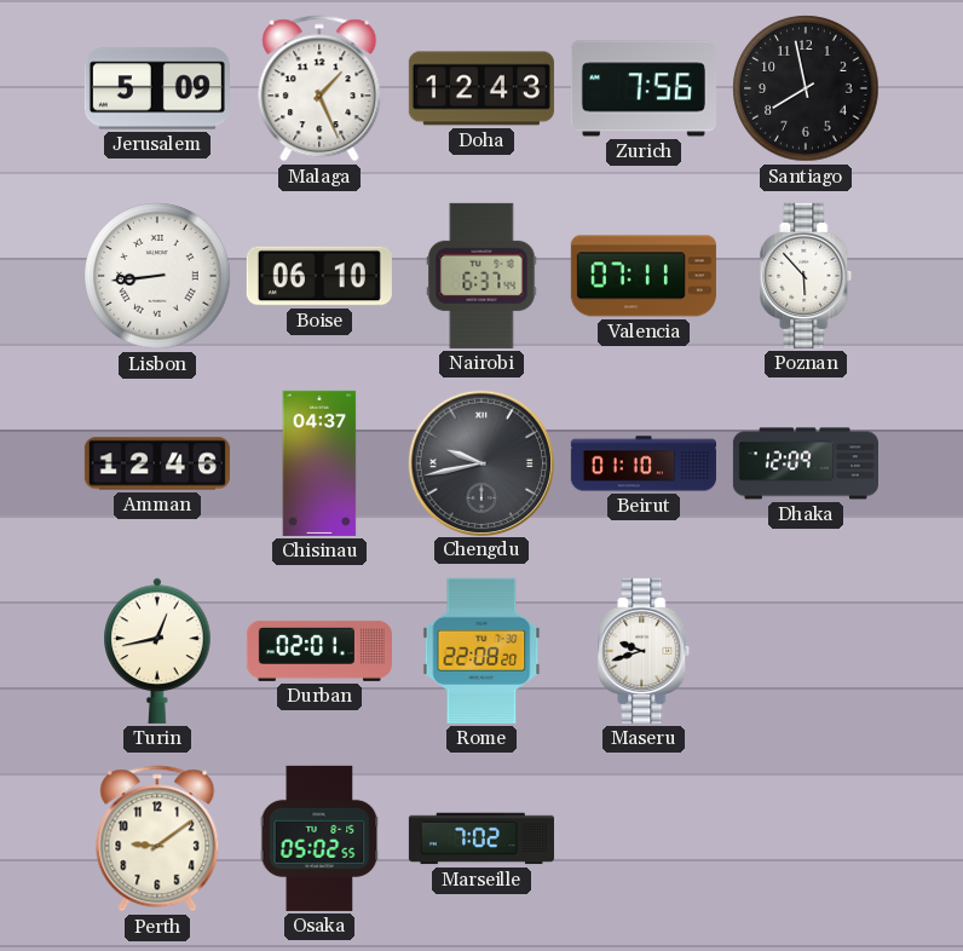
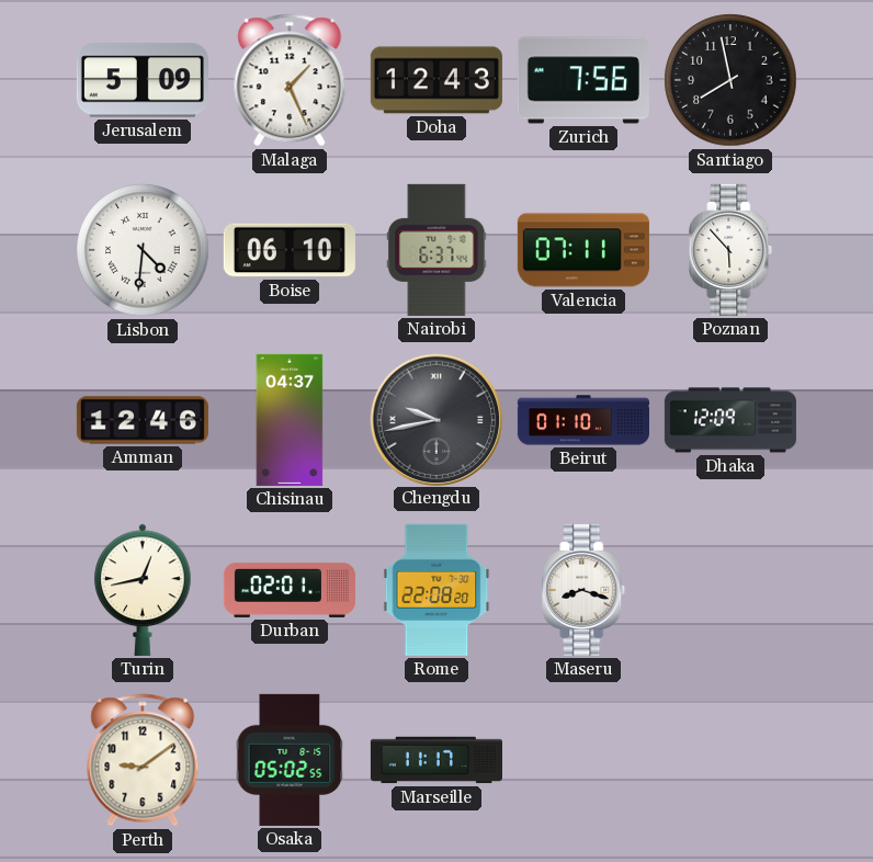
Lisbon: 8:44 -> 4:31
Maseru: 9:42 -> 8:18
Marseille: 7:02 -> 11:17
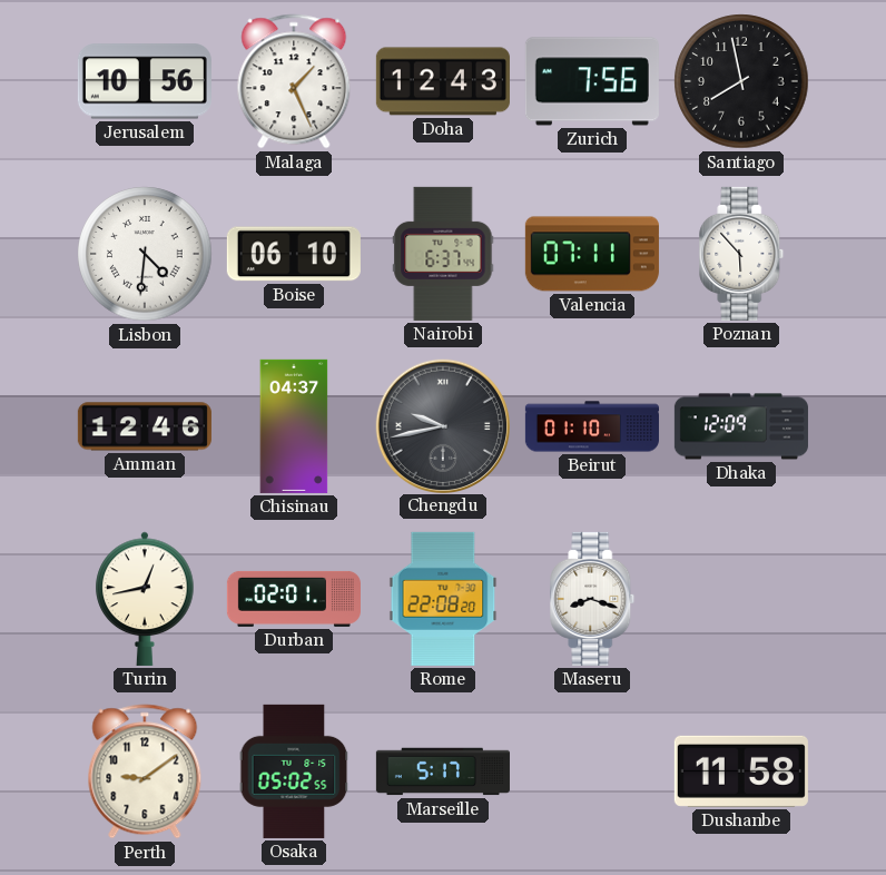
Jerusalem: 5:09 -> 10:56
Marseille: 11:17 -> 5:17
Dushanbe: none -> 11:58
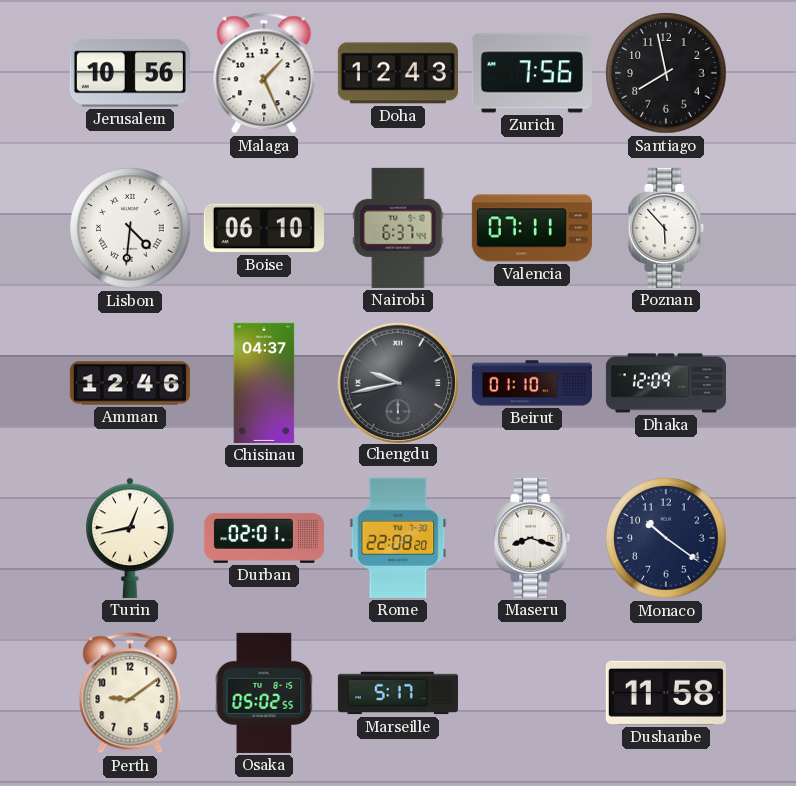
Monaco: none -> 10:21
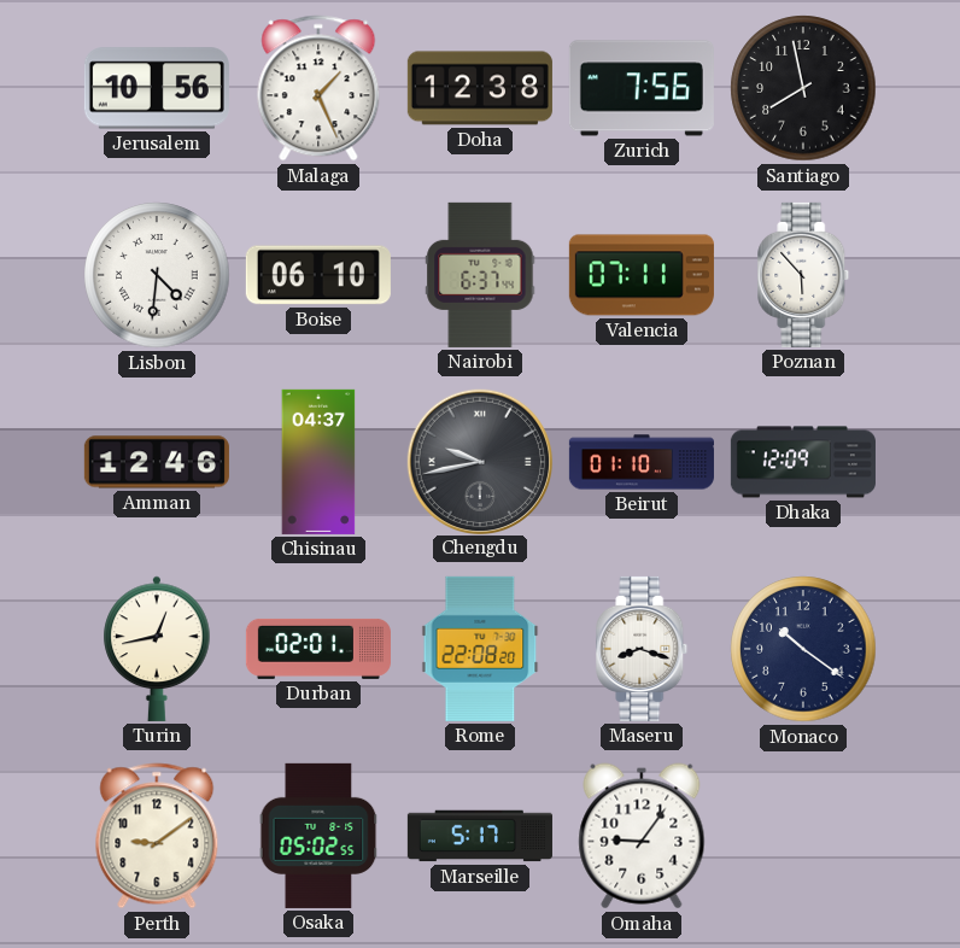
Doha: 12:43 -> 12:38
Omaha: none -> 9:06
Dushanbe: 11:58 -> none
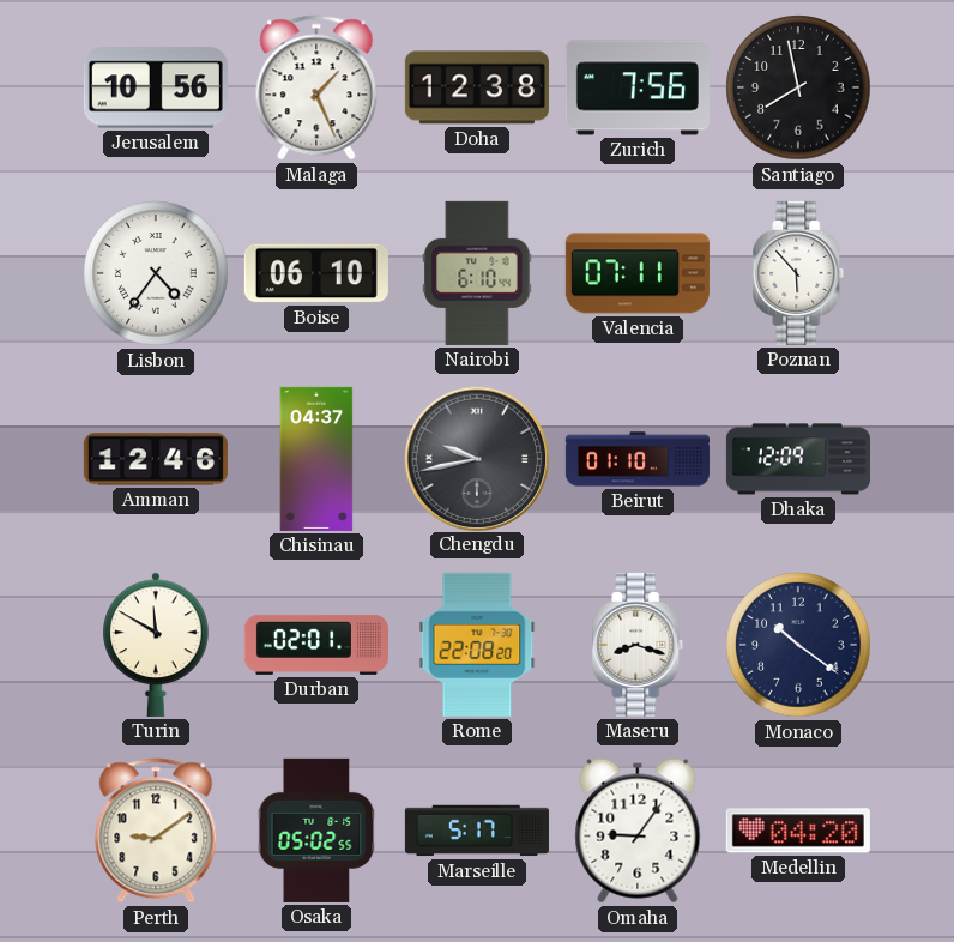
Lisbon: 4:31 -> 4:36
Nairobi: 6:37 -> 6:10
Turin: 12:43 -> 11:50
Medellin: none -> 04:20
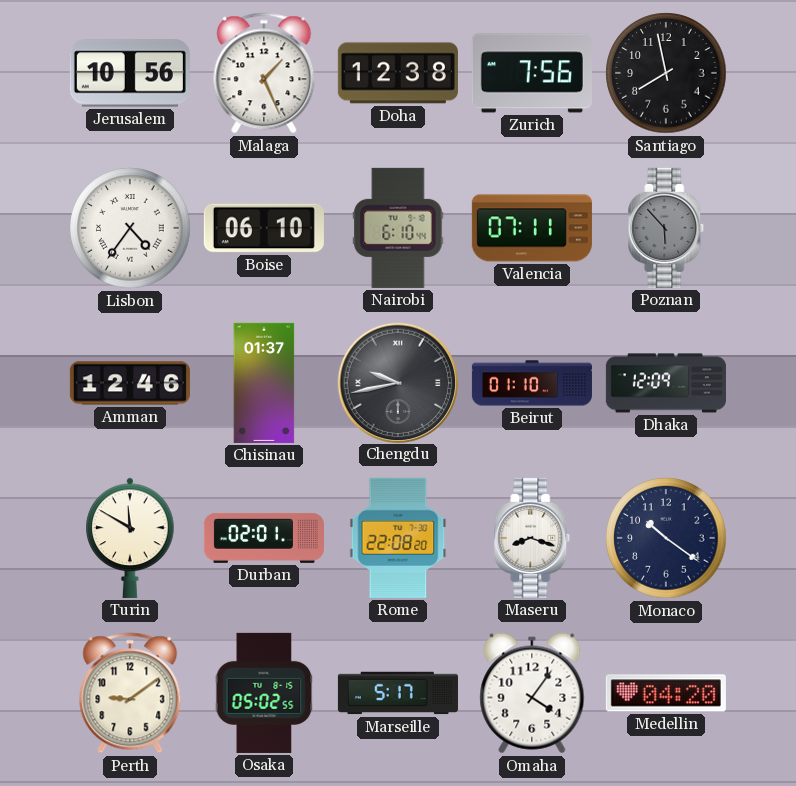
Poznan dial: white -> grey
Chisinau: 04:37 -> 01:37
Omaha: 9:06 -> 4:06
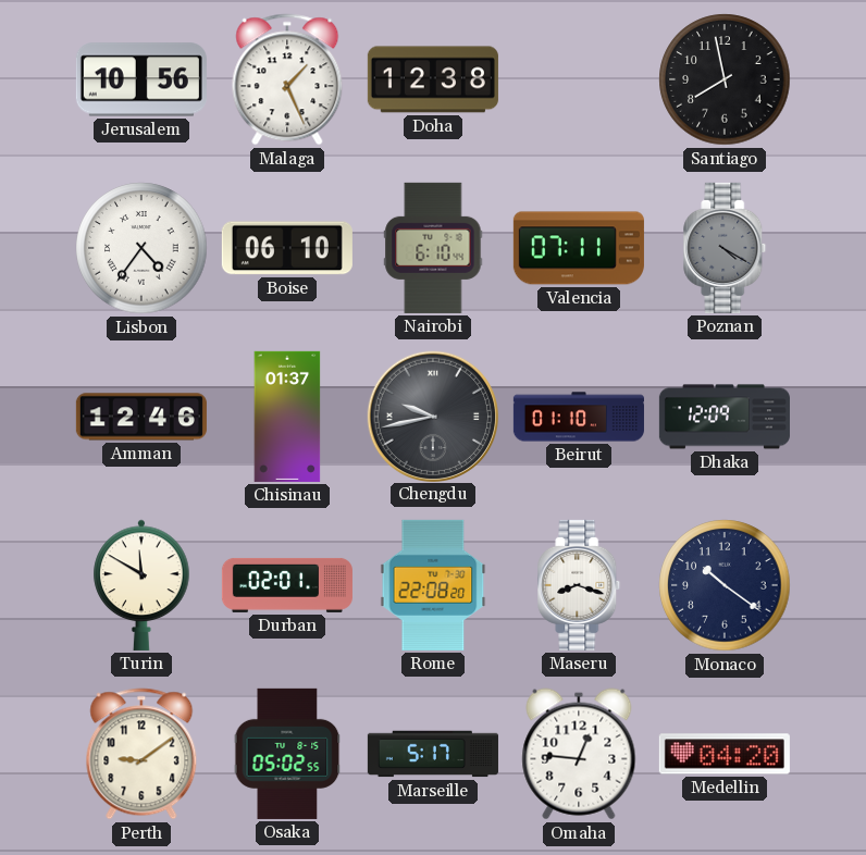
Zurich: 7:56 -> none
Poznan: 5:53 -> 4:20
Omaha: 4:06 -> 12:46
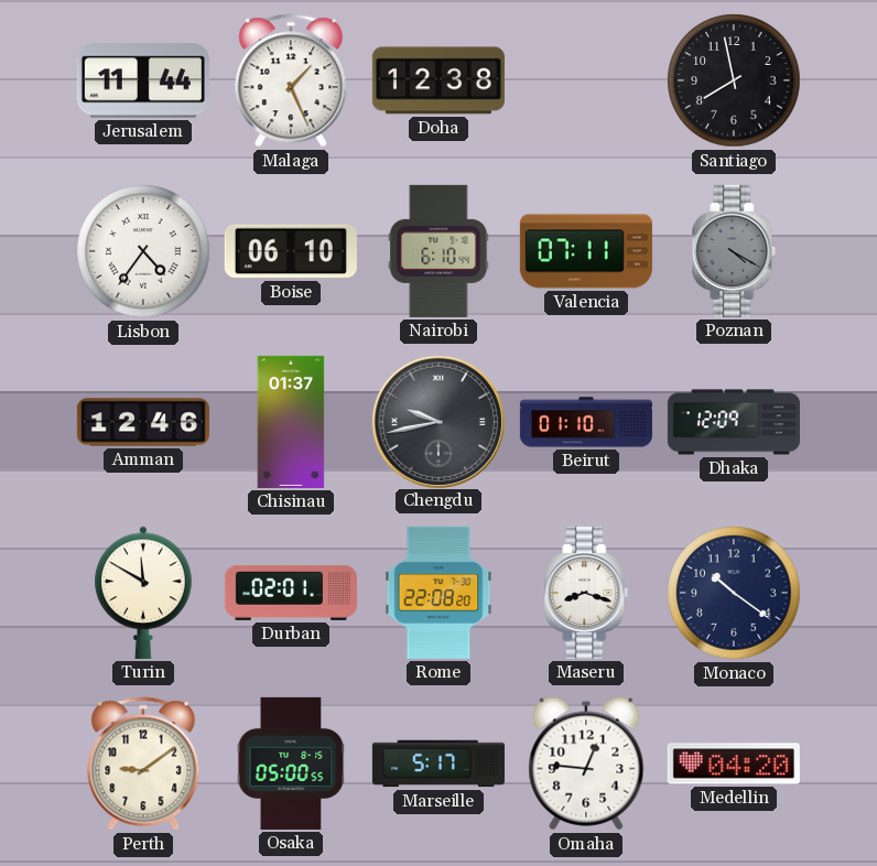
Jerusalem: 10:56 -> 11:44
Osaka: 05:02 -> 05:00
